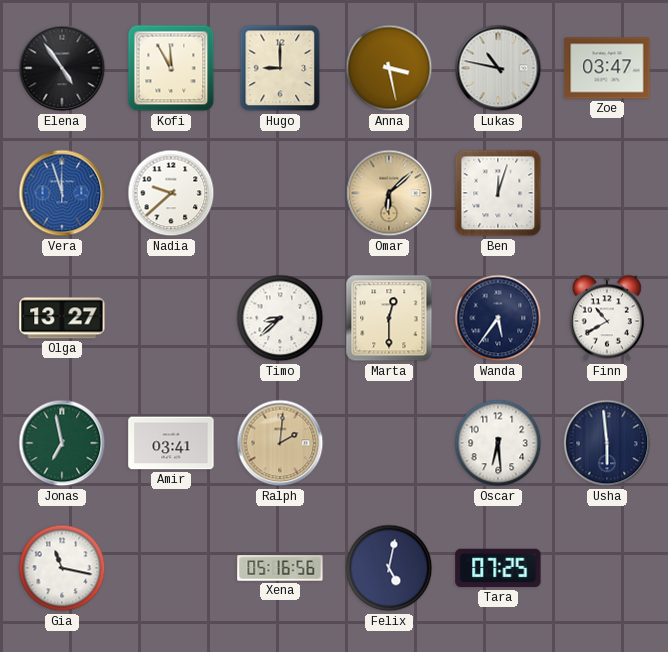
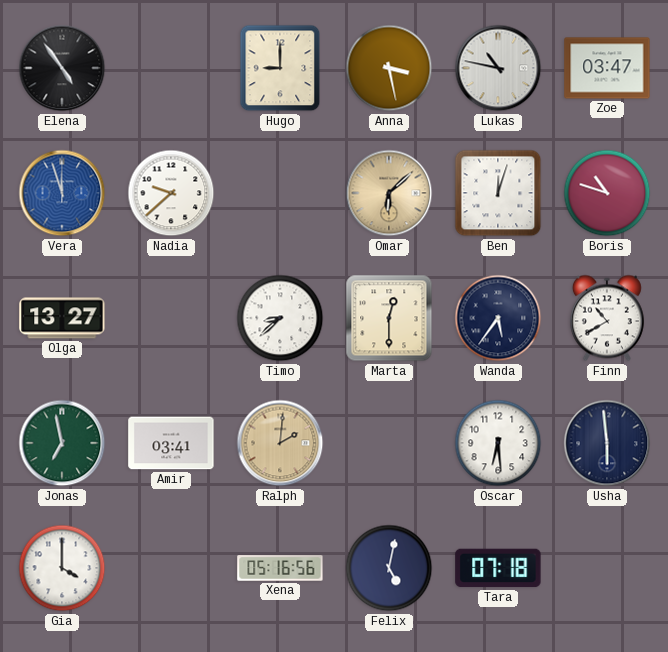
Kofi: 11:55 -> none
Boris: none -> 10:48
Gia: 11:17 -> 4:00
Tara: 07:25 -> 07:18
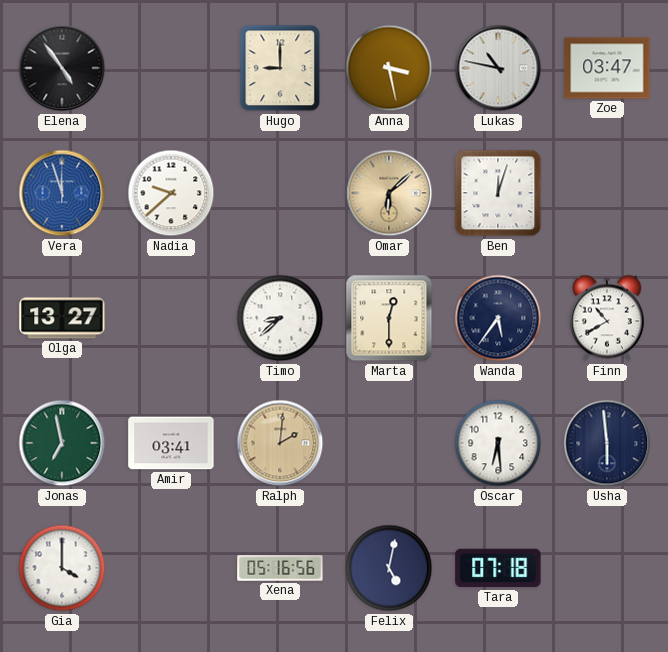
Boris: 10:48 -> none
